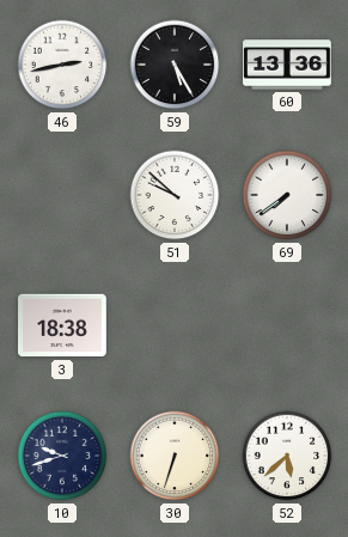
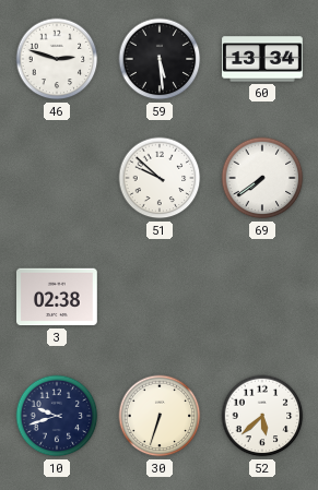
46: 2:43 -> 2:48
59: 5:25 -> 5:29
60: 13:36 -> 13:34
3: 18:38 -> 02:38
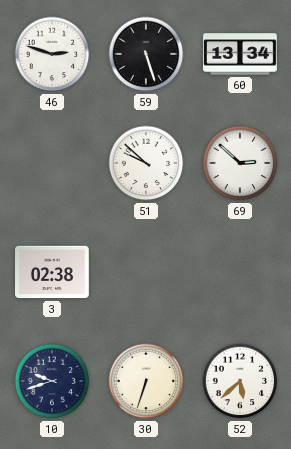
59: 5:29 -> 5:27
69: 7:39 -> 2:52
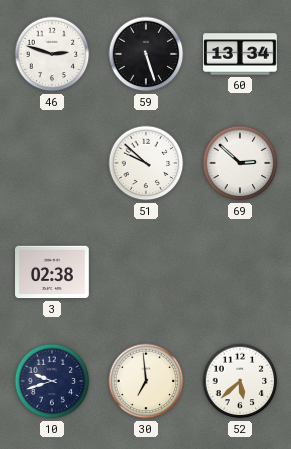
30: 6:33 -> 6:59
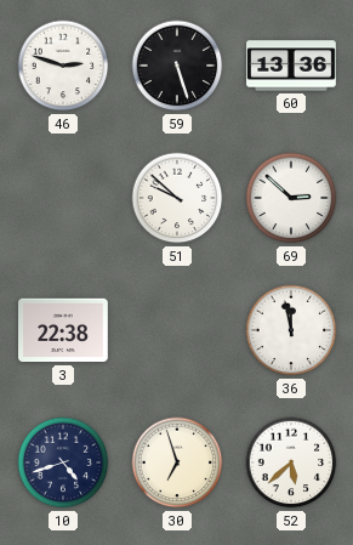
60: 13:34 -> 13:36
3: 02:38 -> 22:38
36: none -> 11:58
10: 9:42 -> 4:42
30: 6:59 -> 6:57
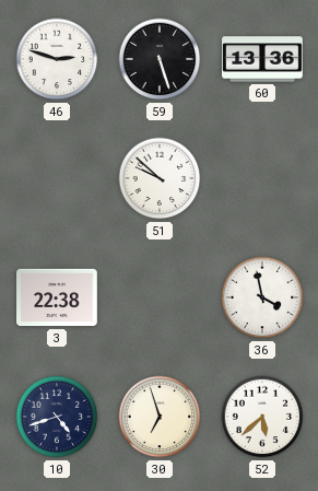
69: 2:52 -> none
36: 11:58 -> 3:58
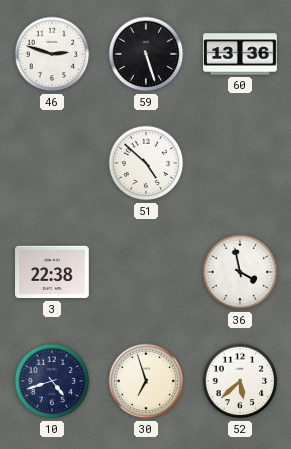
51: 9:52 -> 4:52
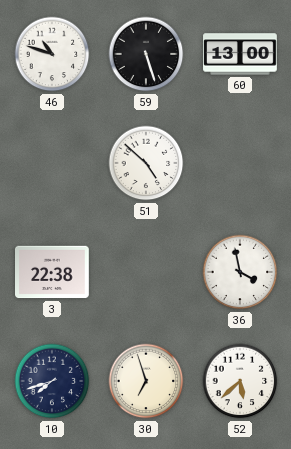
46: 2:48 -> 10:48
60: 13:36 -> 13:00
10: 4:42 -> 7:42
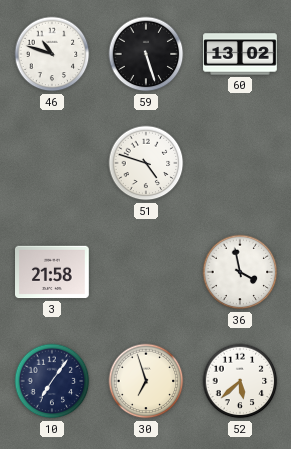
60: 13:00 -> 13:02
51: 4:52 -> 4:48
3: 22:38 -> 21:58
10: 7:42 -> 7:06
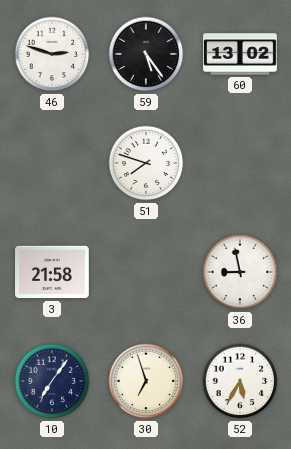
46: 10:48 -> 2:48
59: 5:27 -> 5:24
51: 4:48 -> 7:48
36: 3:58 -> 8:58
52: 5:38 -> 5:35
